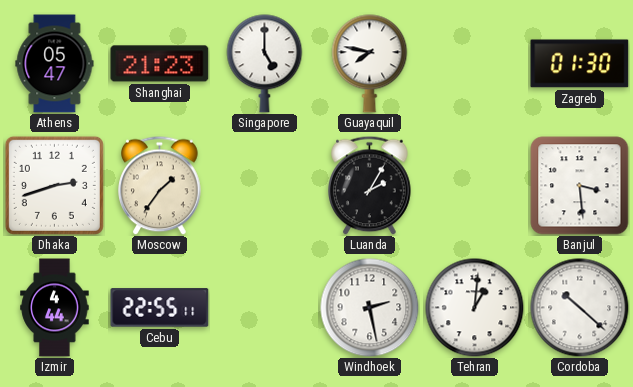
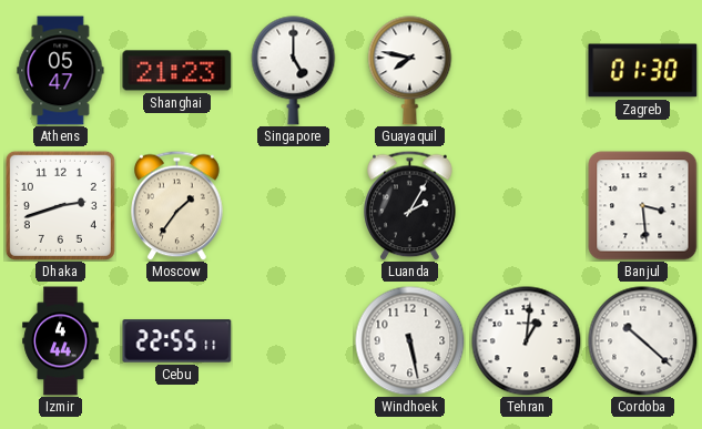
Windhoek: 2:28 -> 5:28
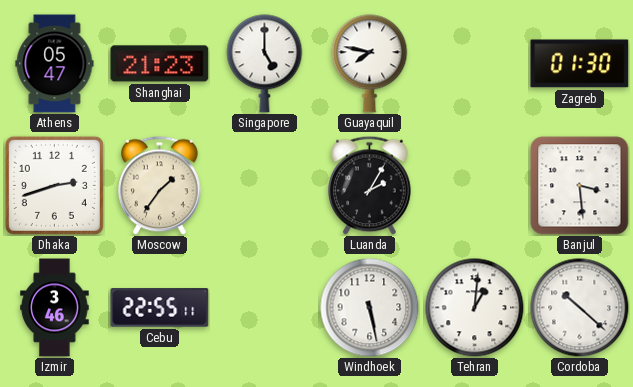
Izmir: 4:44 -> 3:46
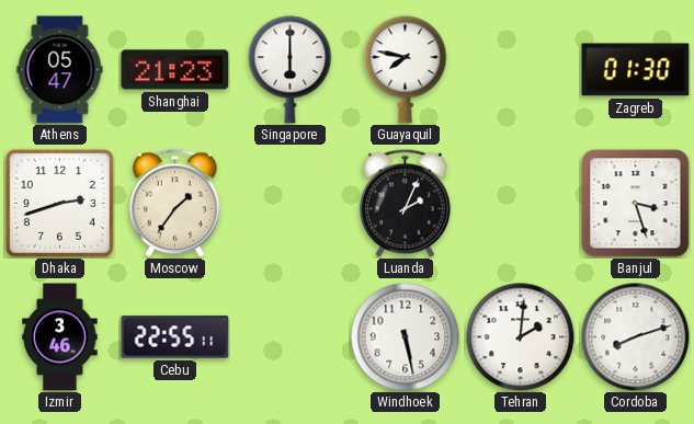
Singapore: 5:00 -> 6:00
Luanda: 2:05 -> 2:04
Banjul: 3:29 -> 3:27
Tehran: 1:01 -> 2:01
Cordoba: 10:22 -> 8:12
